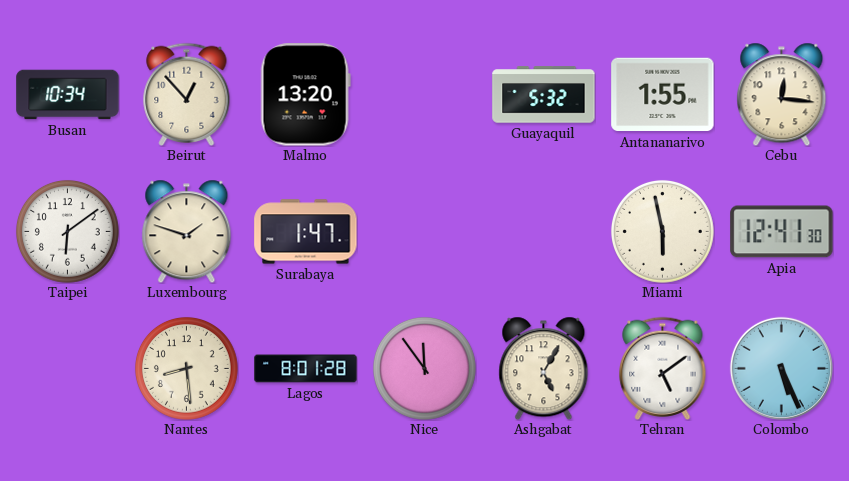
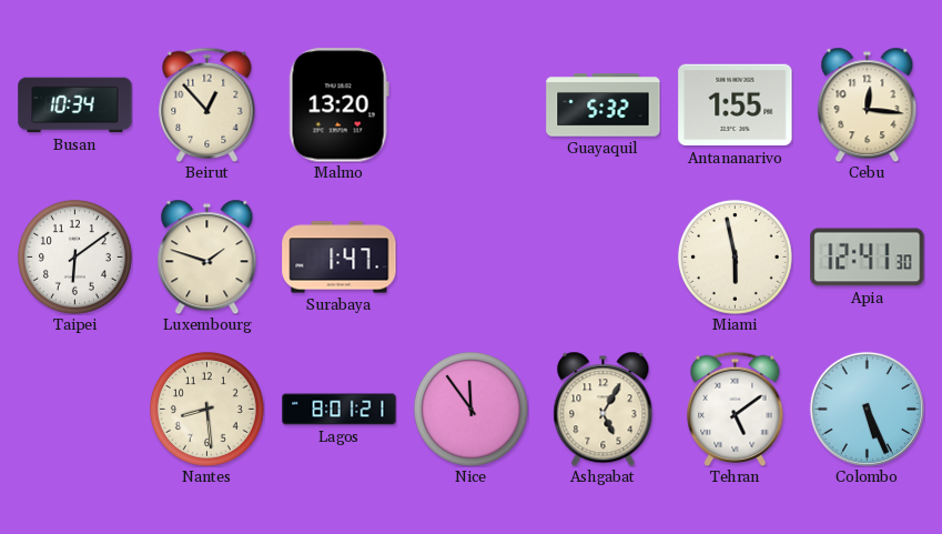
Lagos: 8:01:28 -> 8:01:21
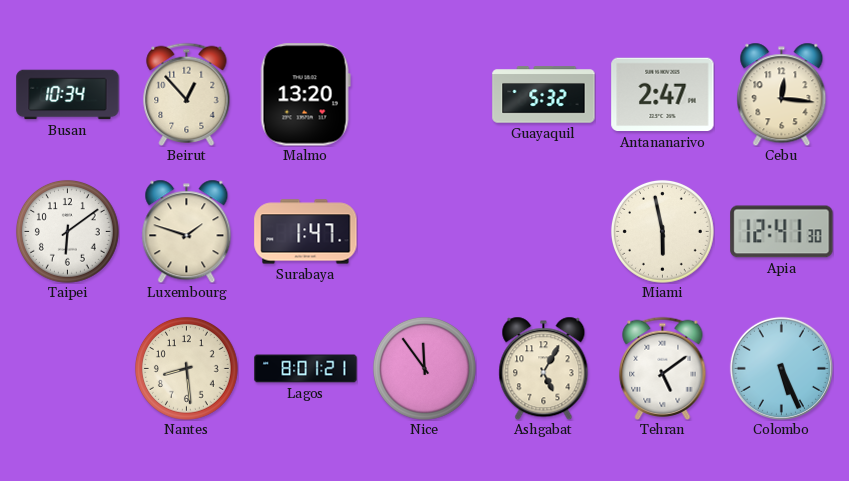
Antananarivo: 1:55 -> 2:47
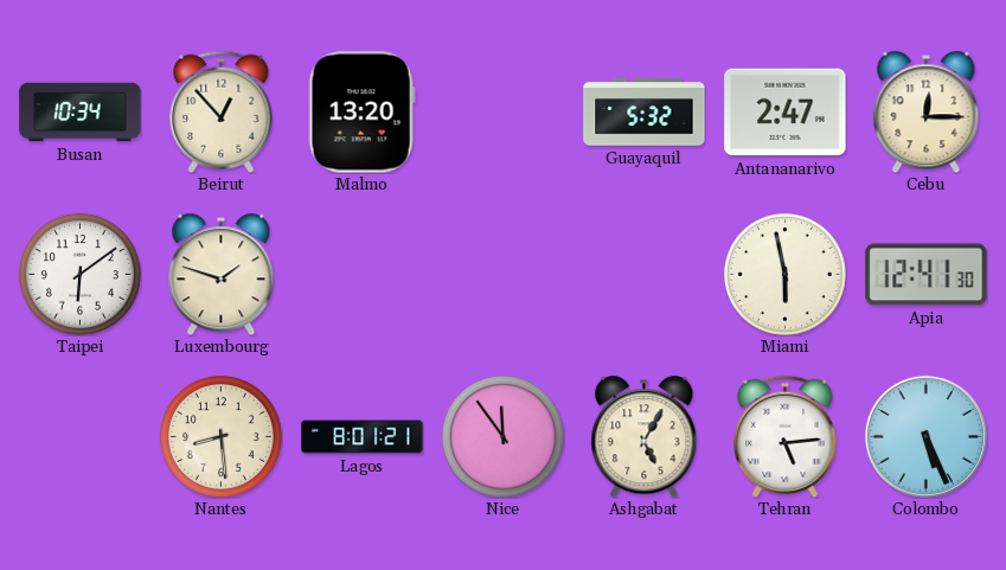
Cebu: 12:16 -> 12:15
Surabaya: 1:47 -> none
Tehran: 5:09 -> 5:14
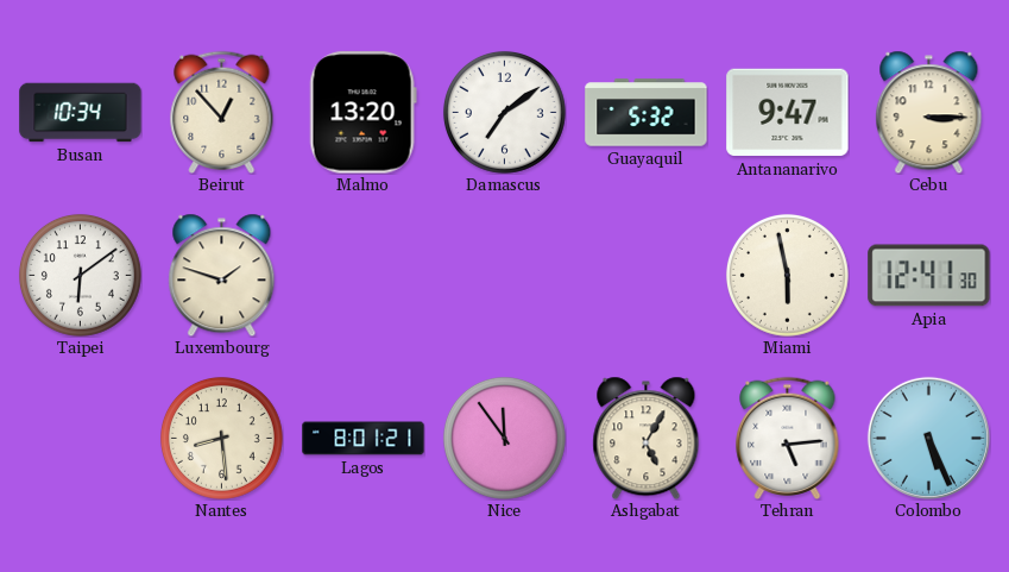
Damascus: none -> 7:09
Antananarivo: 2:47 -> 9:47
Cebu: 12:15 -> 3:15
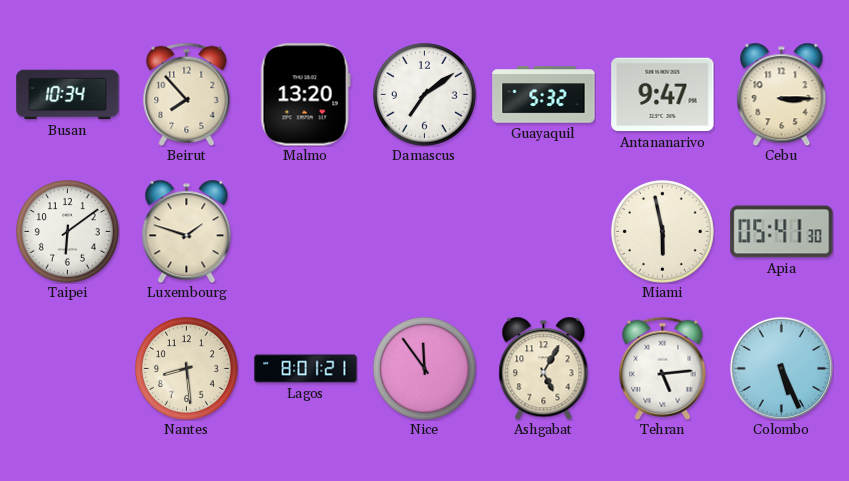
Beirut: 12:53 -> 7:53
Apia: 12:41 -> 05:41
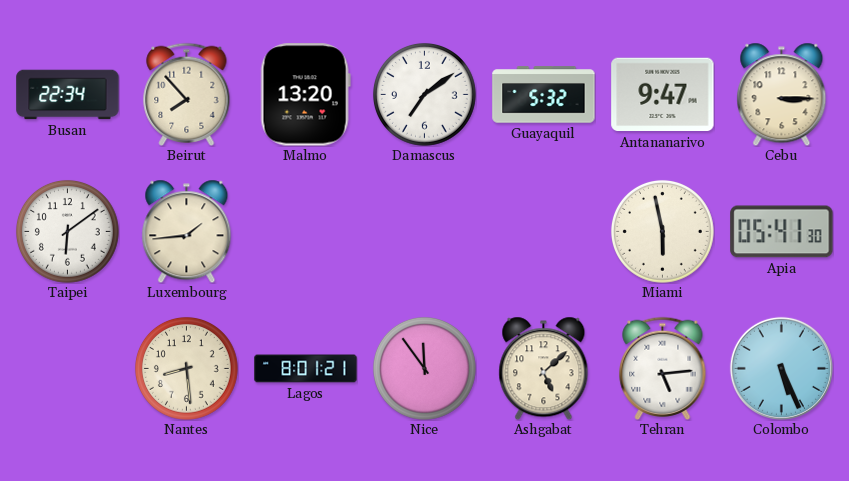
Busan: 10:34 -> 22:34
Luxembourg: 1:48 -> 1:44
Ashgabat: 5:05 -> 5:08
